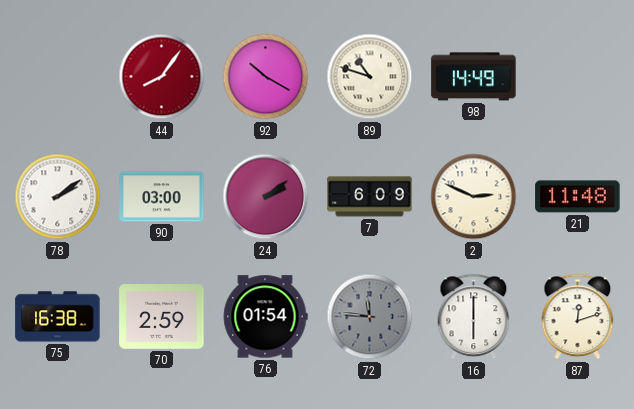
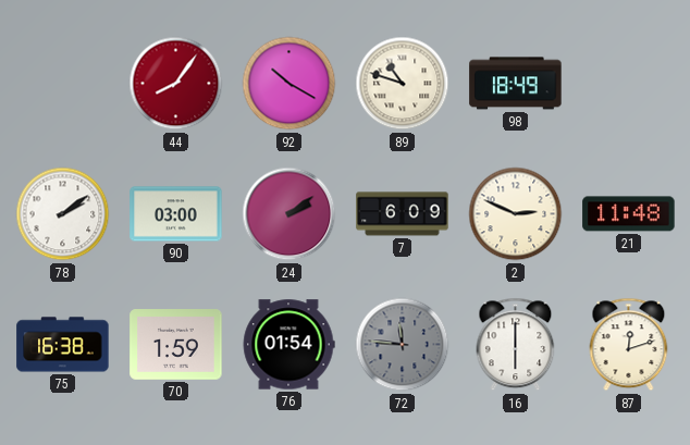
98: 14:49 -> 18:49
70: 2:59 -> 1:59
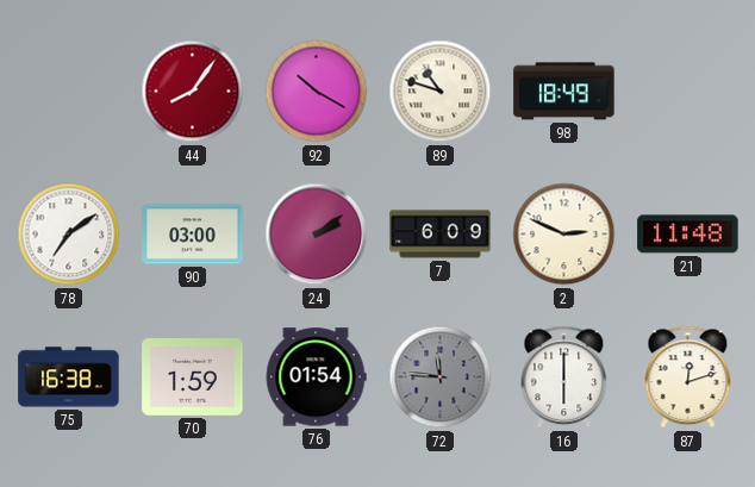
78: 2:09 -> 7:09
